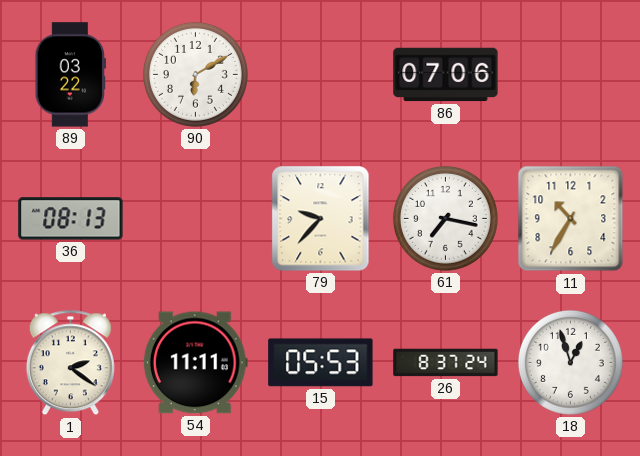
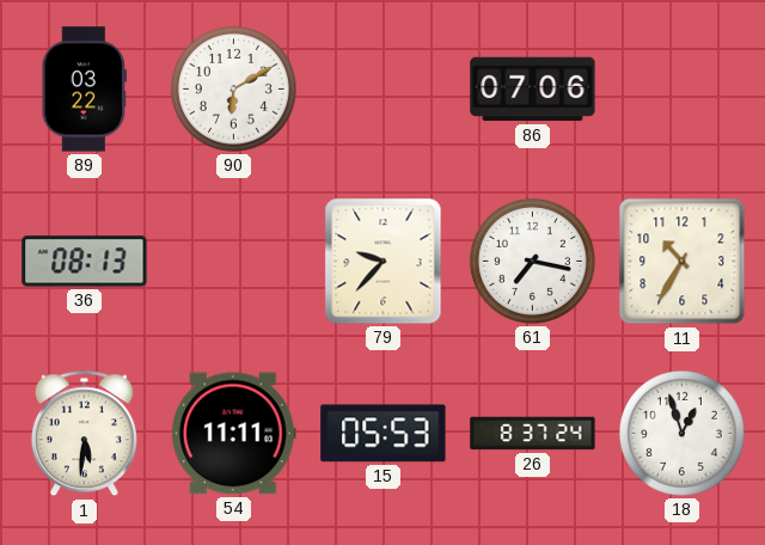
1: 2:21 -> 5:31
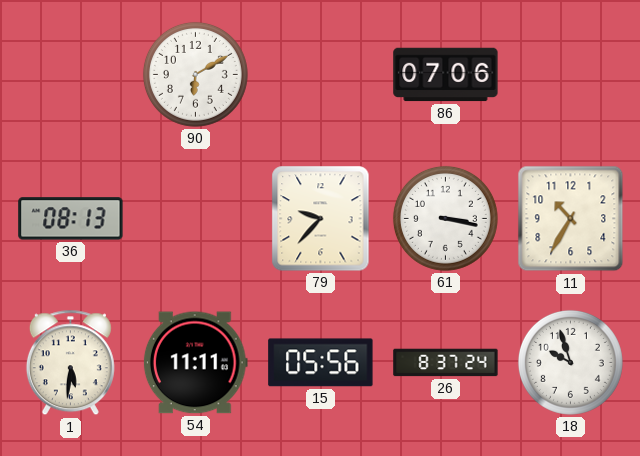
89: 03:22 -> none
61: 7:17 -> 3:17
15: 05:53 -> 05:56
18: 12:57 -> 9:57
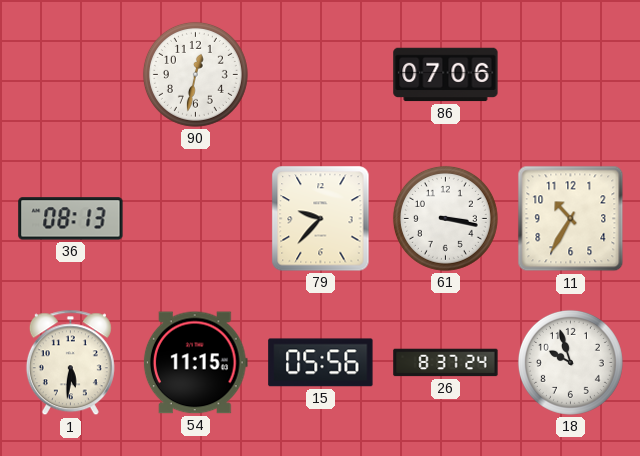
90: 6:10 -> 12:32
54: 11:11 -> 11:15
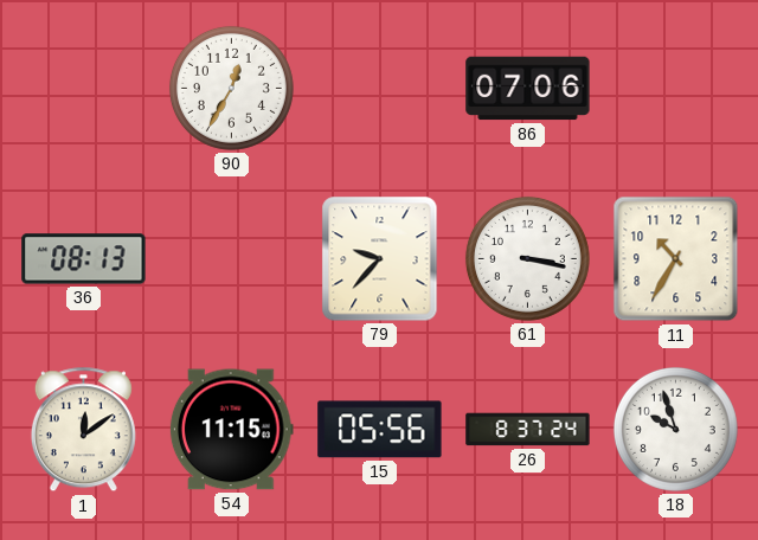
90: 12:32 -> 12:35
1: 5:31 -> 12:09
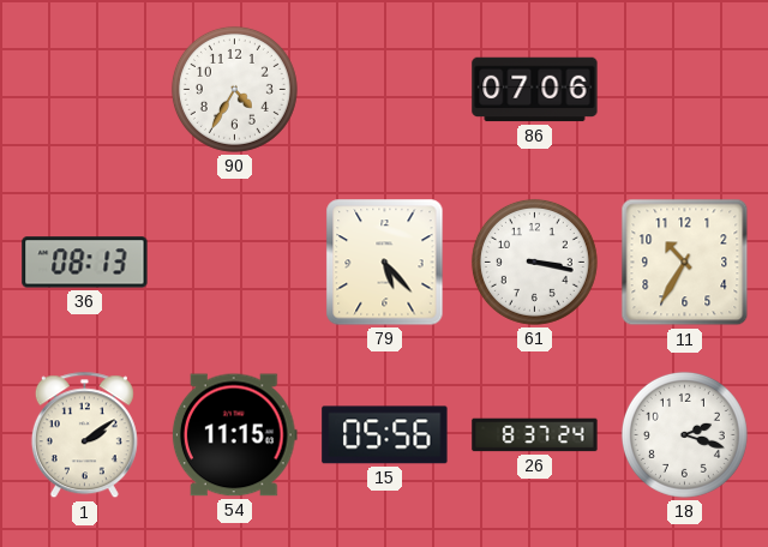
90: 12:35 -> 4:35
79: 9:37 -> 5:23
1: 12:09 -> 2:09
18: 9:57 -> 2:18
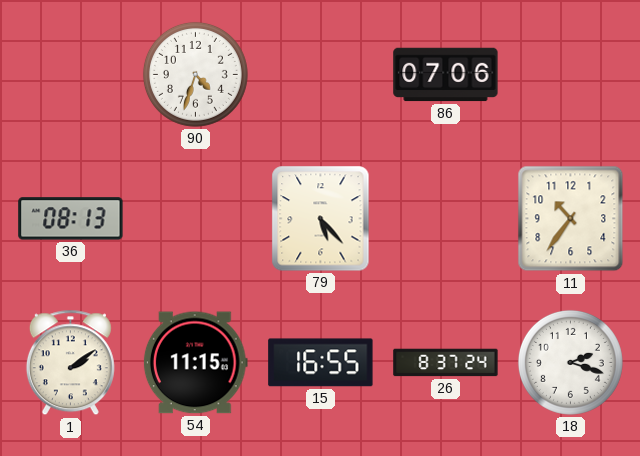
90: 4:35 -> 4:33
61: 3:17 -> none
11: 10:35 -> 10:36
15: 05:56 -> 16:55
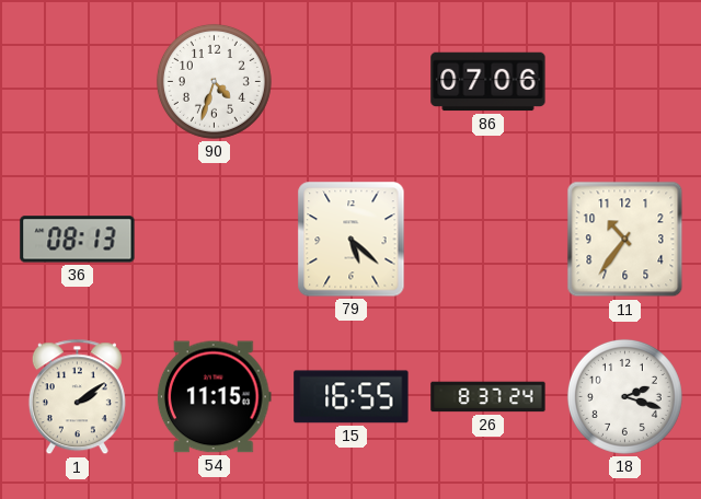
79: 5:23 -> 5:22
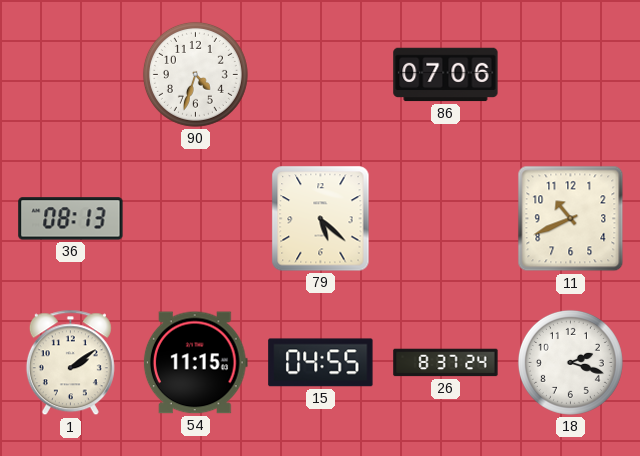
11: 10:36 -> 10:41
15: 16:55 -> 04:55
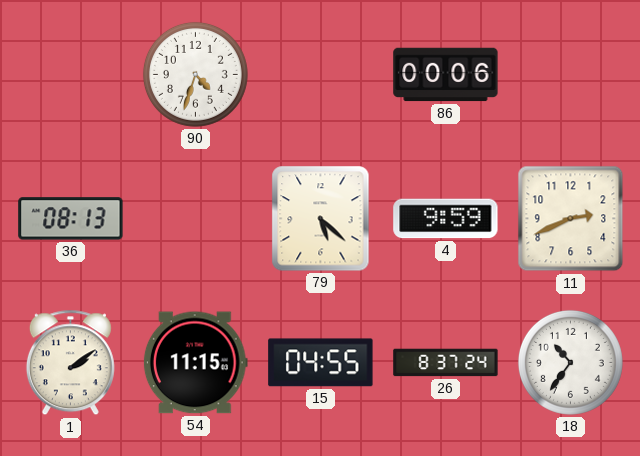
86: 07:06 -> 00:06
4: none -> 9:59
11: 10:41 -> 2:41
18: 2:18 -> 10:36
